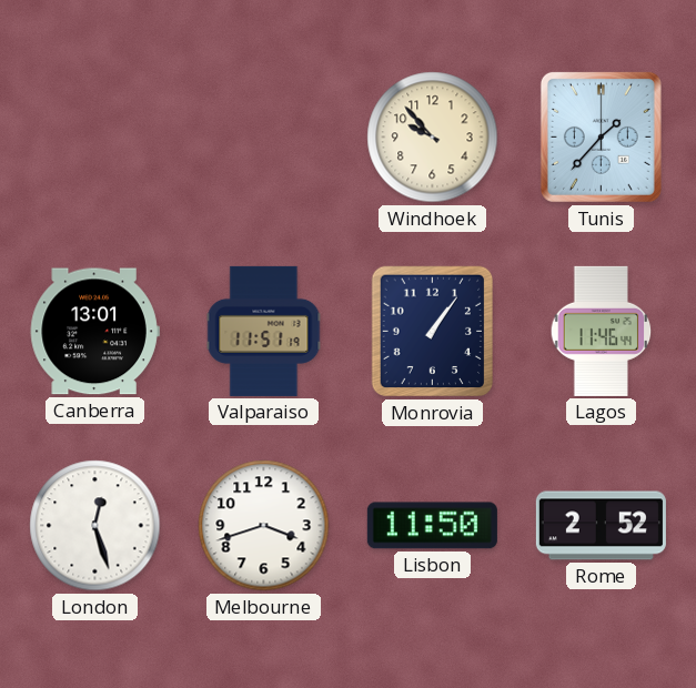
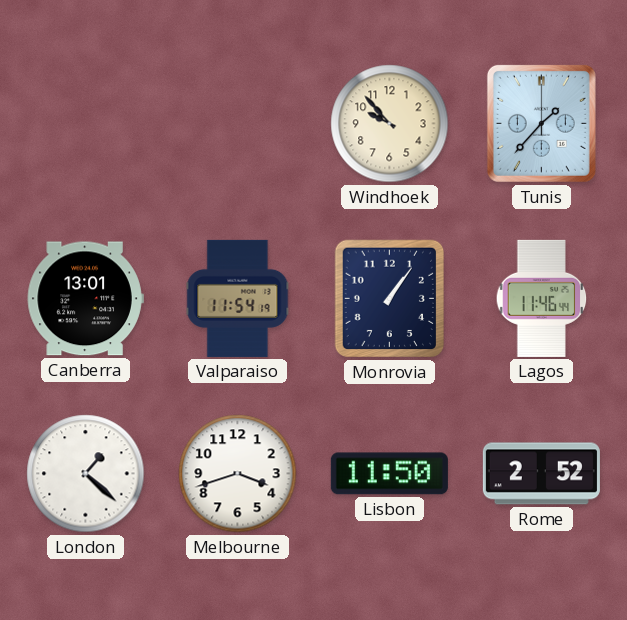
Valparaiso: 11:51 -> 11:54
London: 12:27 -> 1:22
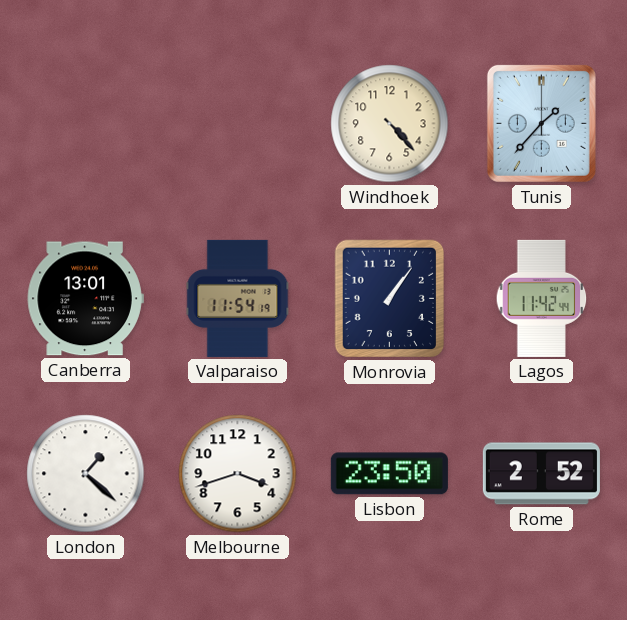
Windhoek: 9:53 -> 4:23
Lagos: 11:46 -> 11:42
Lisbon: 11:50 -> 23:50
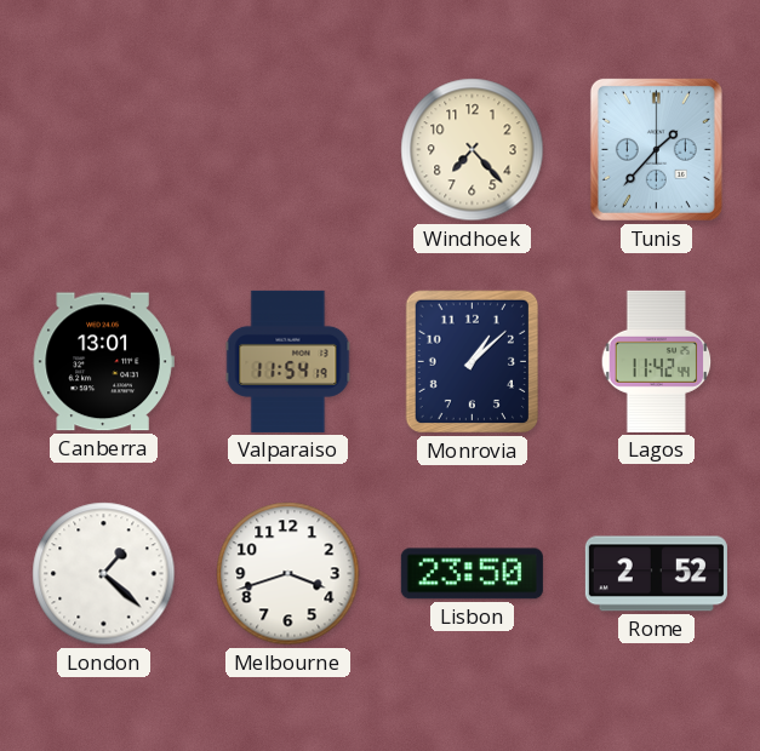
Windhoek: 4:23 -> 7:23
Monrovia: 1:06 -> 1:08
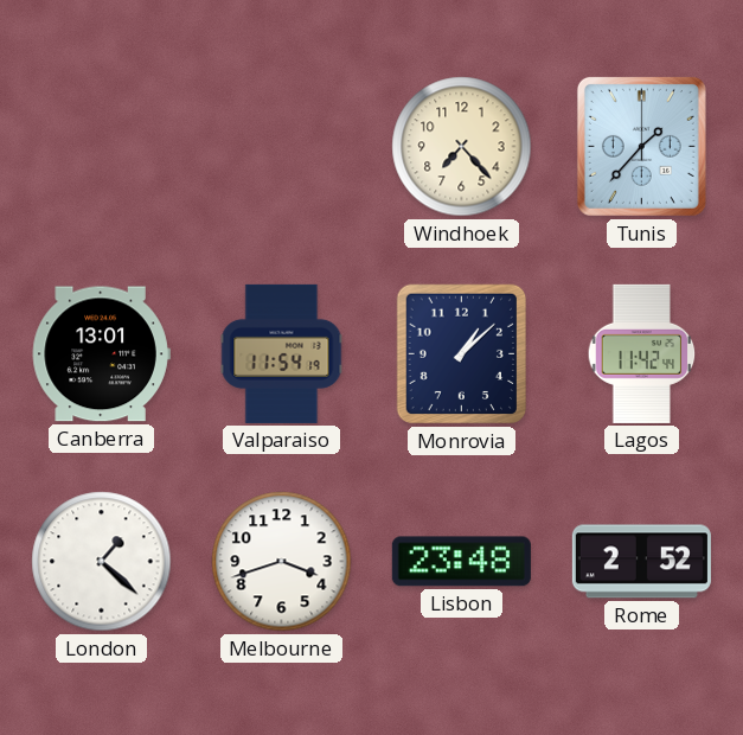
Lisbon: 23:50 -> 23:48
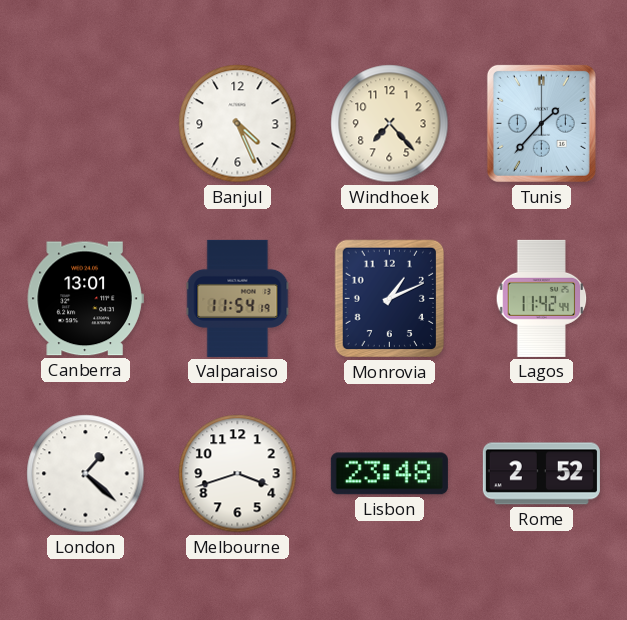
Banjul: none -> 4:26
Monrovia: 1:08 -> 1:11
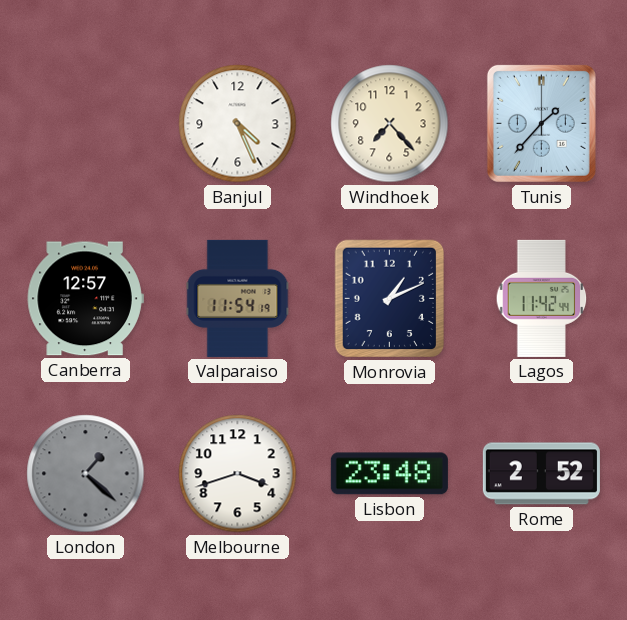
Canberra: 13:01 -> 12:57
London dial: white -> grey
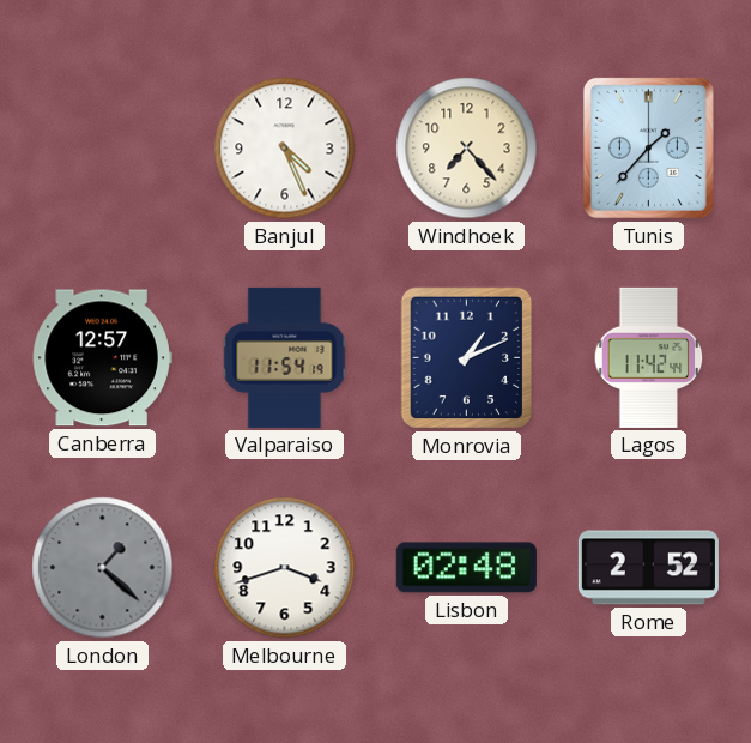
Lisbon: 23:48 -> 02:48
